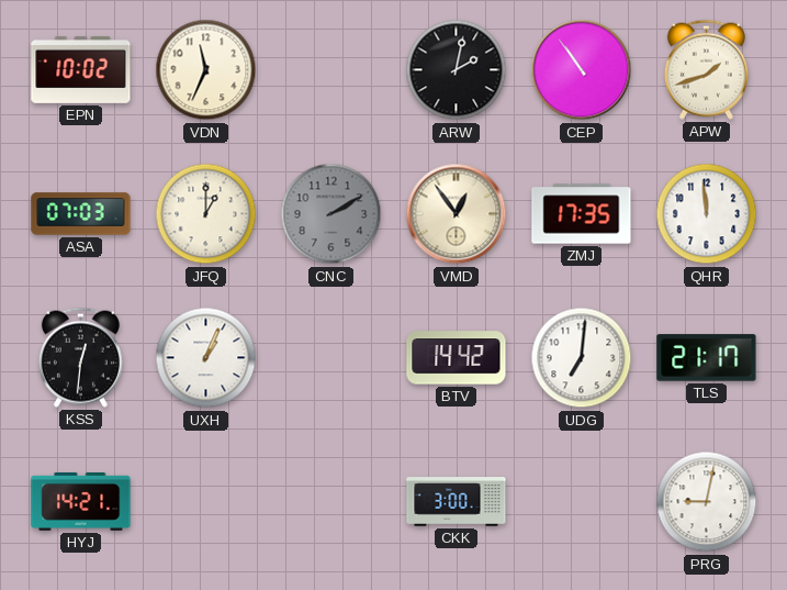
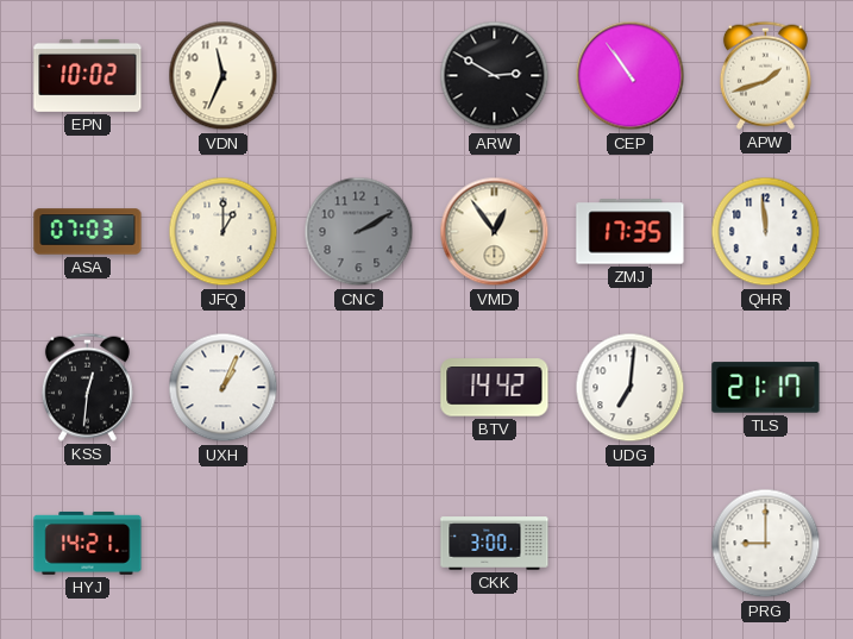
ARW: 2:02 -> 2:50
PRG: 9:02 -> 9:00
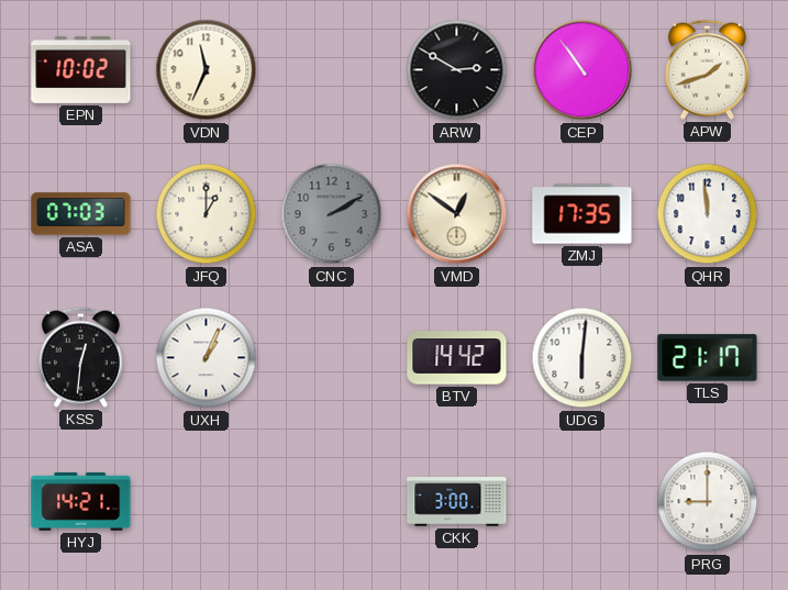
VMD: 12:54 -> 12:51
UDG: 7:01 -> 6:01
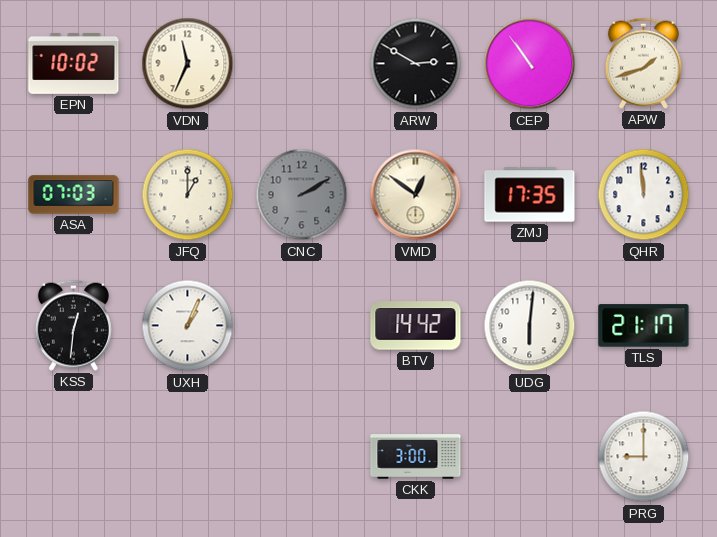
HYJ: 14:21 -> none
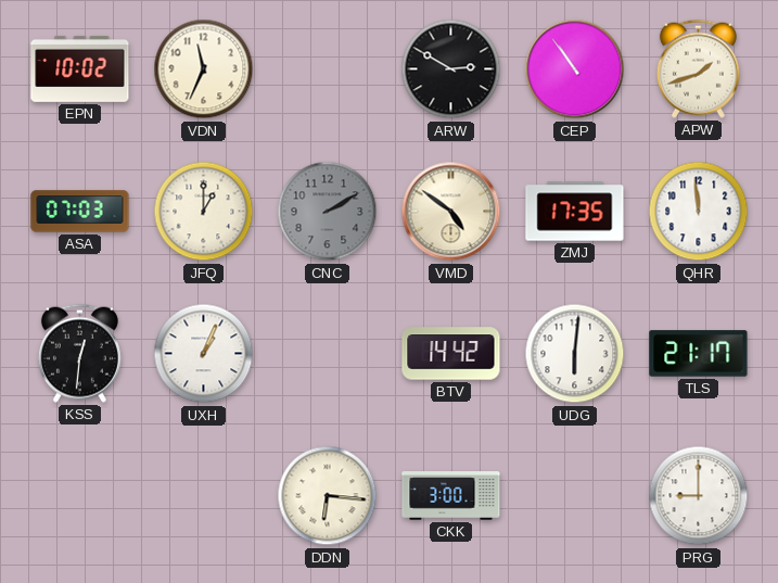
VMD: 12:51 -> 4:51
DDN: none -> 6:16
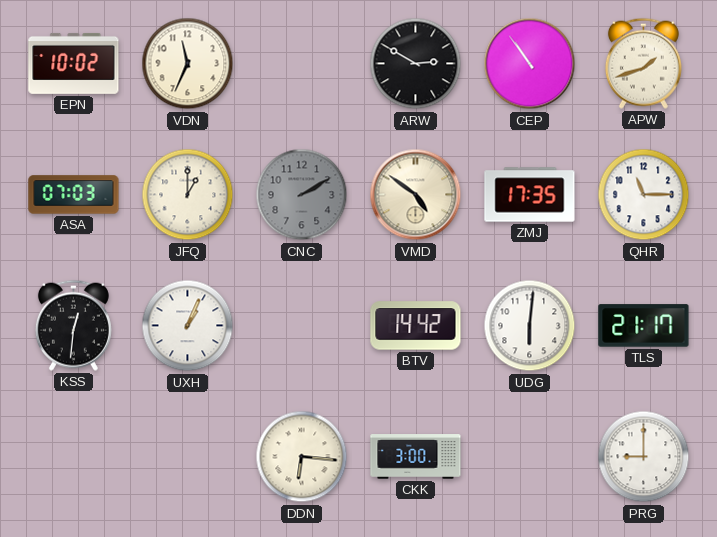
QHR: 11:59 -> 11:15
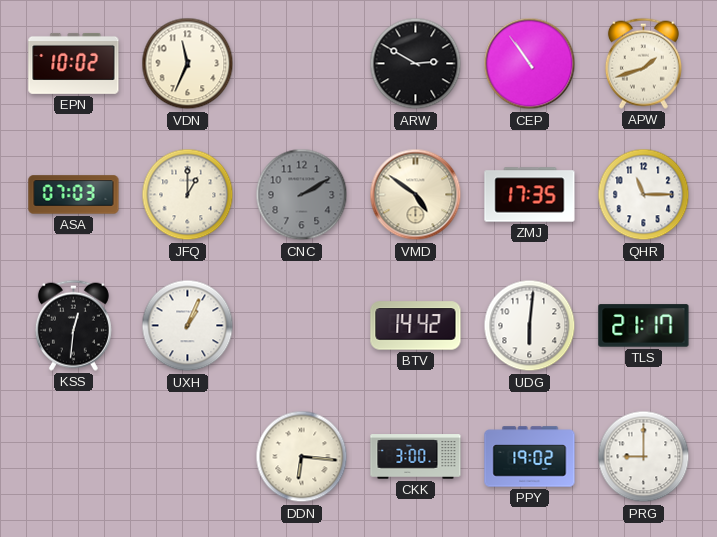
PPY: none -> 19:02
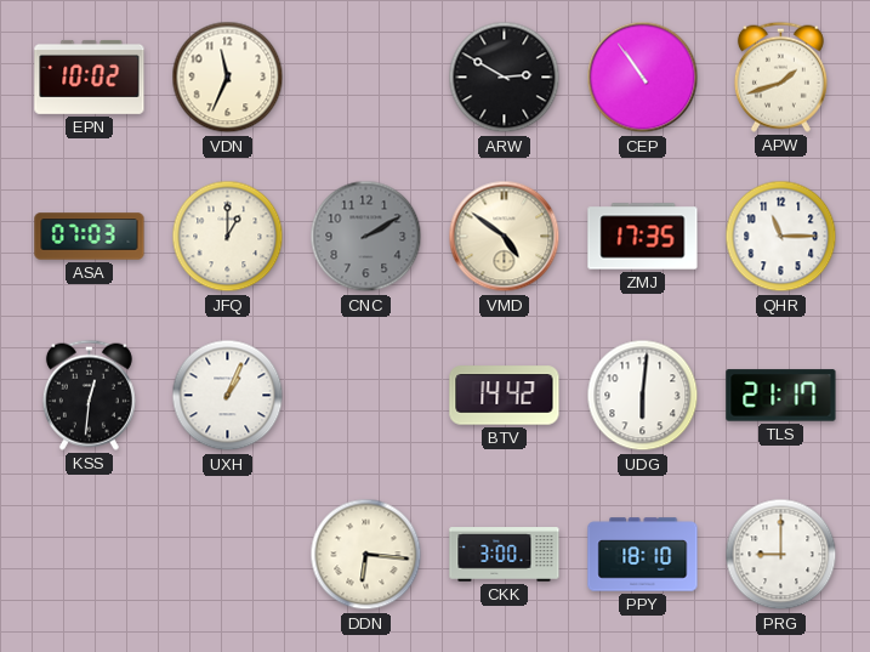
PPY: 19:02 -> 18:10
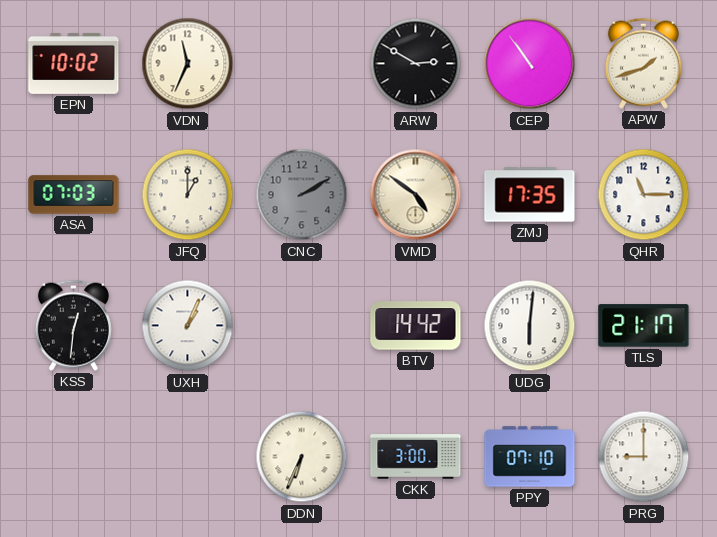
DDN: 6:16 -> 6:34
PPY: 18:10 -> 07:10
